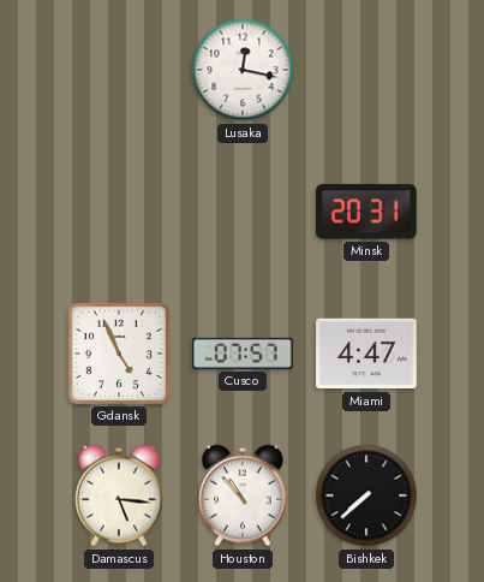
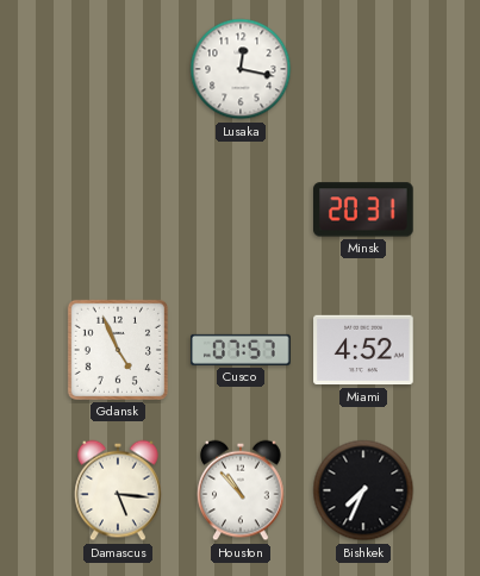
Miami: 4:47 -> 4:52
Bishkek: 7:38 -> 7:34
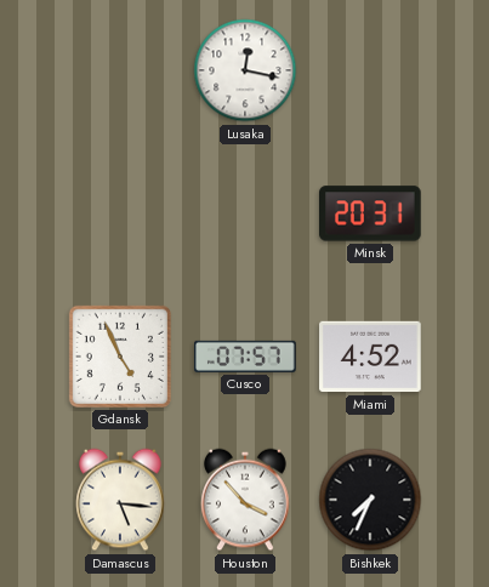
Houston: 10:53 -> 3:53
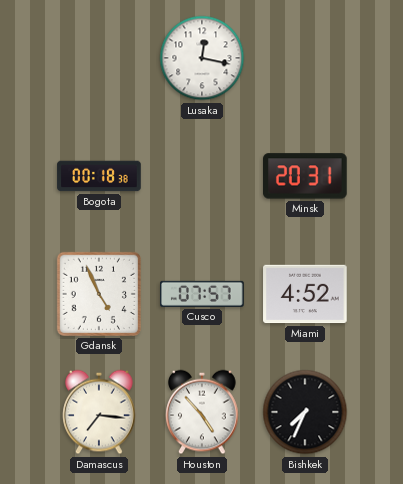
Bogota: none -> 00:18
Damascus: 5:16 -> 7:16
Houston: 3:53 -> 4:53
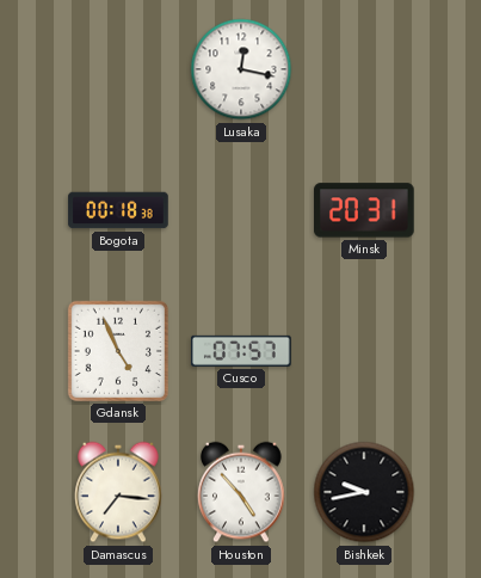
Miami: 4:52 -> none
Bishkek: 7:34 -> 9:43
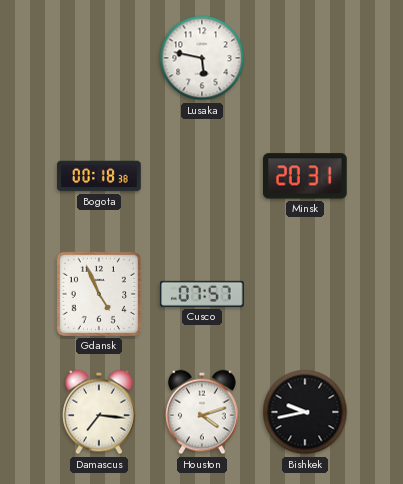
Lusaka: 12:17 -> 5:47
Houston: 4:53 -> 4:12
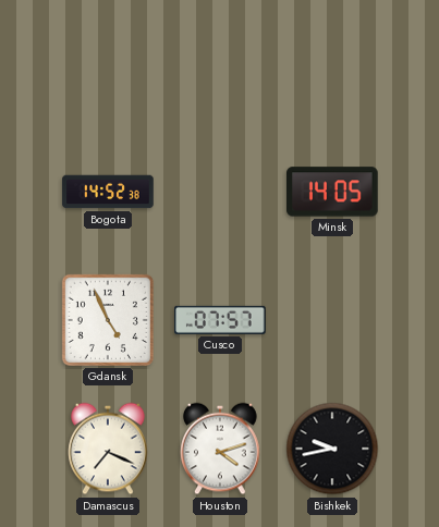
Lusaka: 5:47 -> none
Bogota: 00:18 -> 14:52
Minsk: 20:31 -> 14:05
Damascus: 7:16 -> 7:19
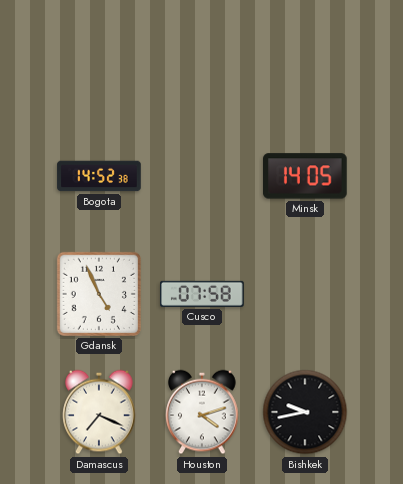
Cusco: 07:57 -> 07:58
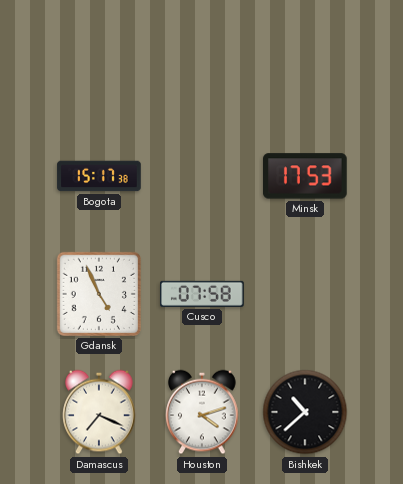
Bogota: 14:52 -> 15:17
Minsk: 14:05 -> 17:53
Bishkek: 9:43 -> 10:38
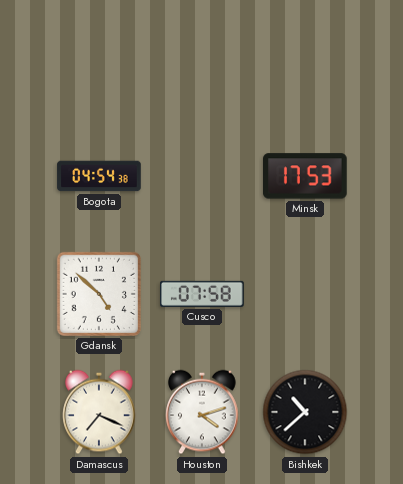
Bogota: 15:17 -> 04:54
Gdansk: 4:56 -> 4:52
